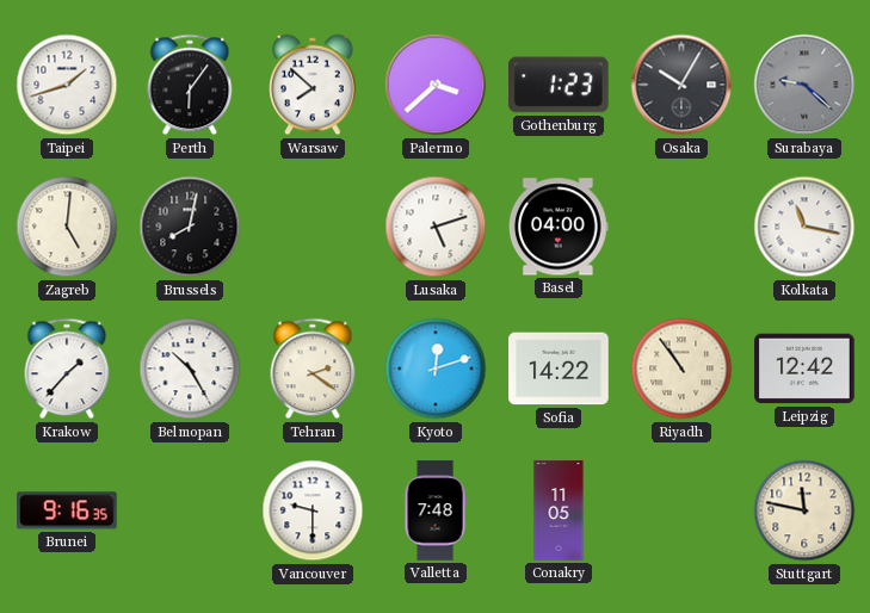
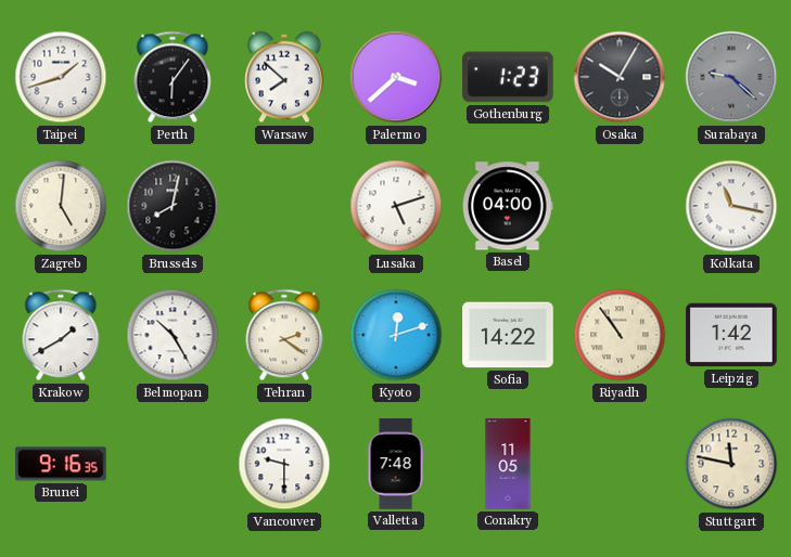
Krakow: 1:37 -> 1:40
Leipzig: 12:42 -> 1:42
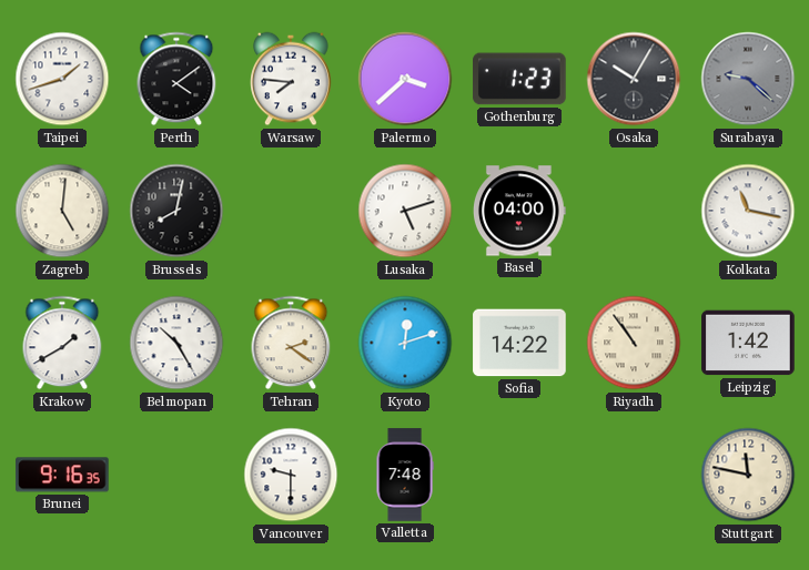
Perth: 6:06 -> 4:09
Warsaw: 7:52 -> 7:46
Conakry: 11:05 -> none
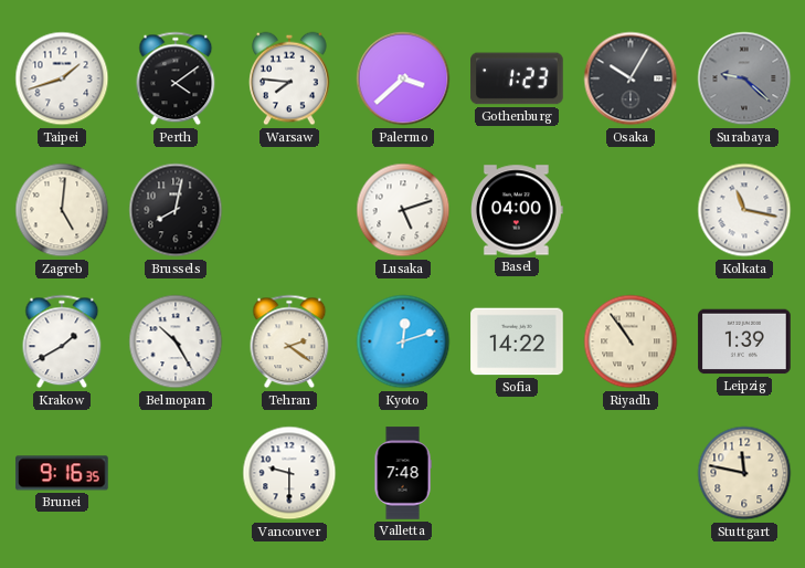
Leipzig: 1:42 -> 1:39
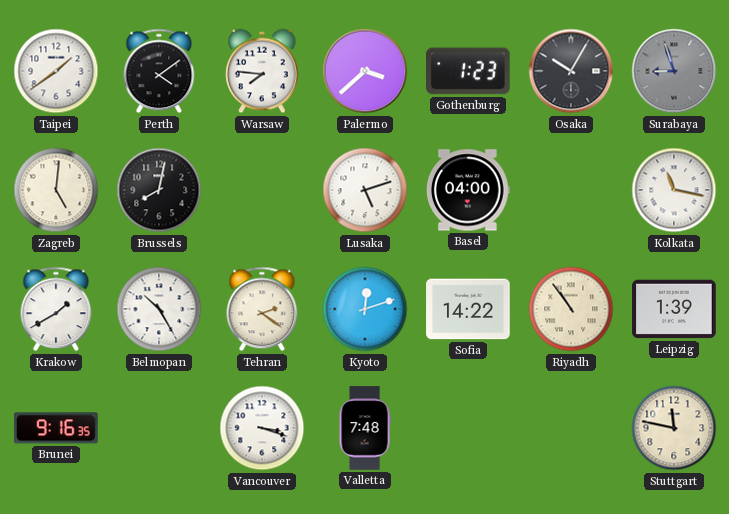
Taipei: 1:42 -> 1:39
Surabaya: 9:22 -> 8:57
Vancouver: 9:30 -> 3:18
